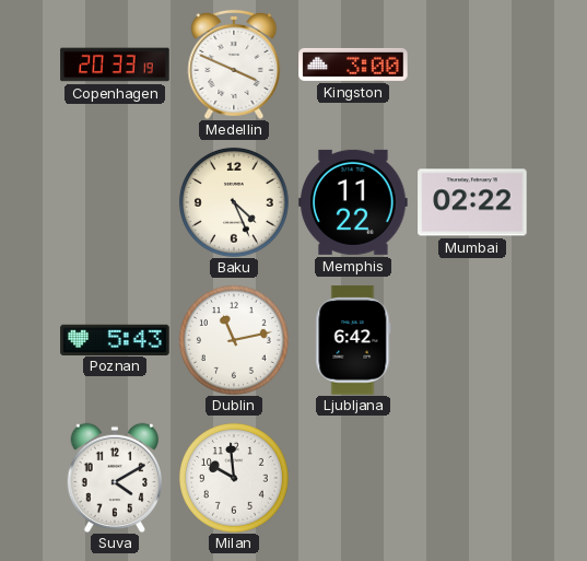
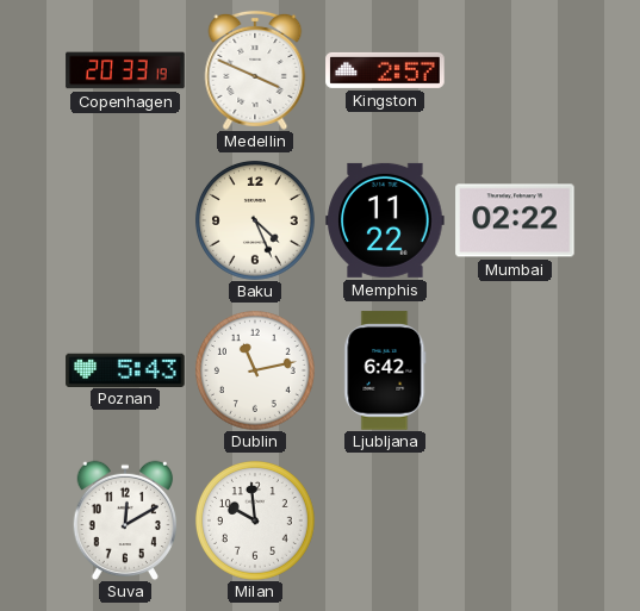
Kingston: 3:00 -> 2:57
Suva: 4:10 -> 12:10
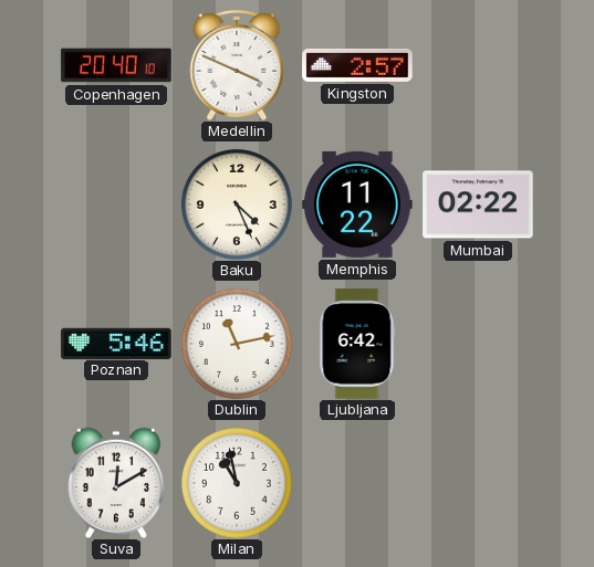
Copenhagen: 20:33 -> 20:40
Poznan: 5:43 -> 5:46
Milan: 9:59 -> 10:58
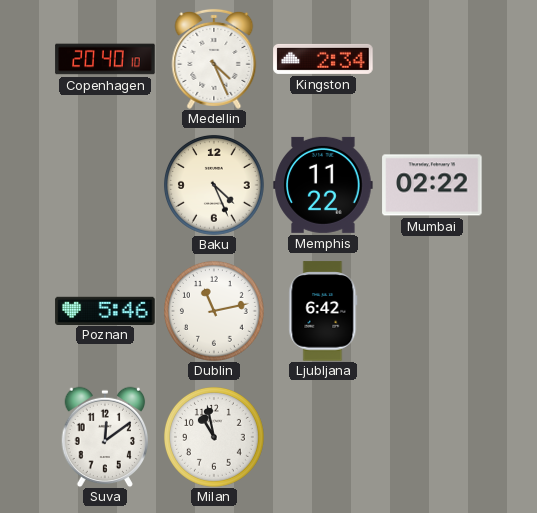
Medellin: 3:49 -> 4:26
Kingston: 2:57 -> 2:34
Suva: 12:10 -> 12:09
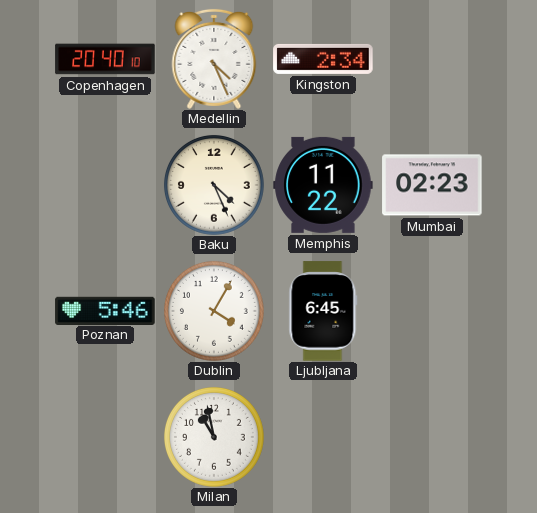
Mumbai: 02:22 -> 02:23
Dublin: 11:13 -> 4:05
Ljubljana: 6:42 -> 6:45
Suva: 12:09 -> none
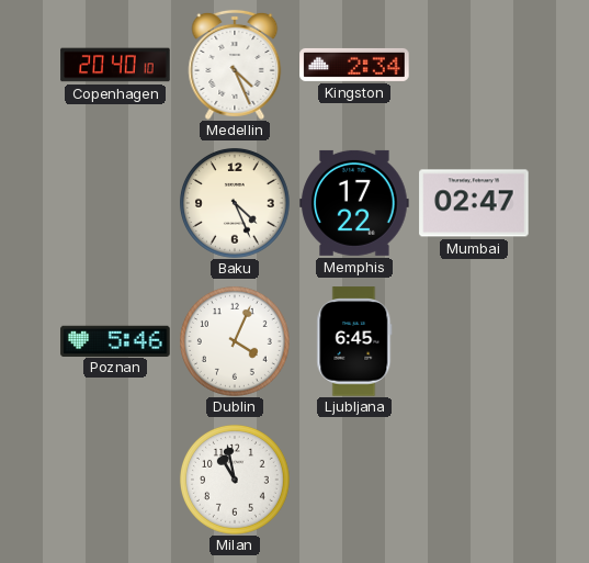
Memphis: 11:22 -> 17:22
Mumbai: 02:23 -> 02:47
Dublin: 4:05 -> 4:04
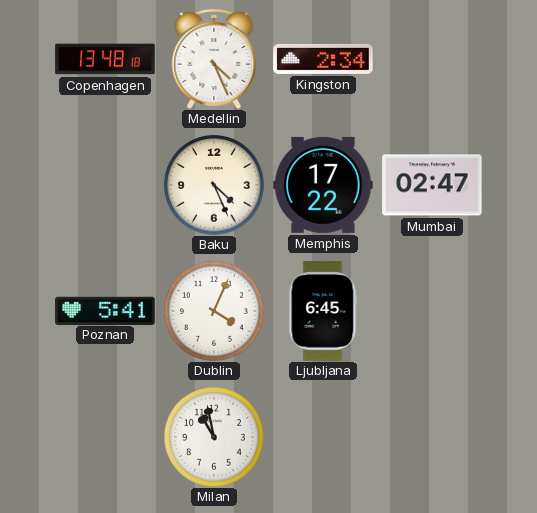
Copenhagen: 20:40 -> 13:48
Poznan: 5:46 -> 5:41
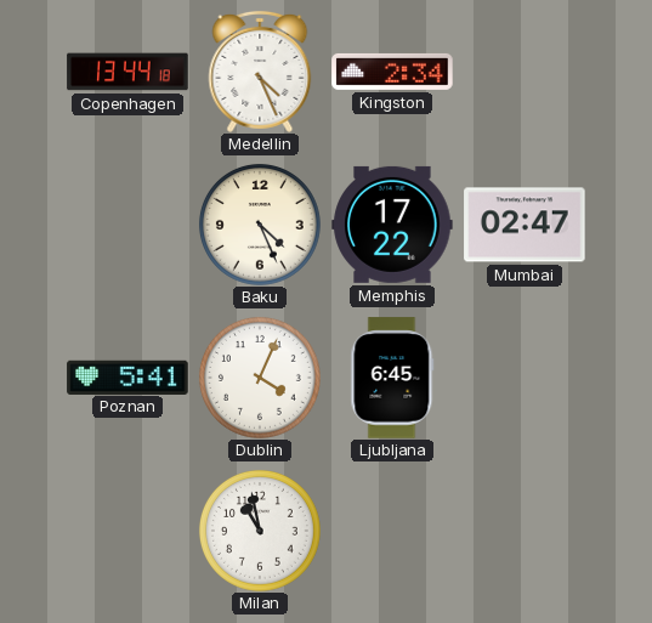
Copenhagen: 13:48 -> 13:44
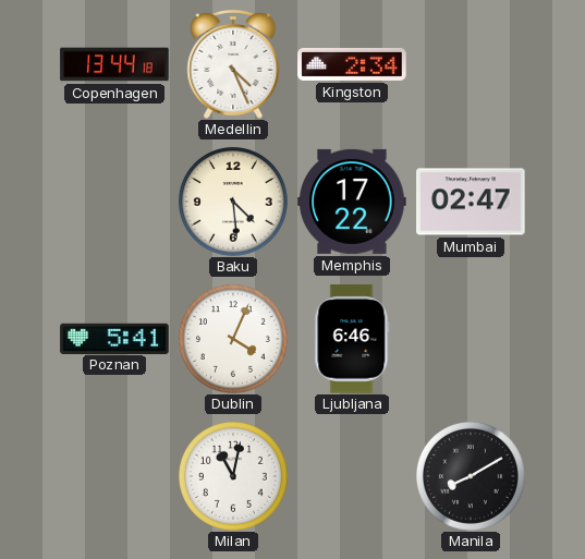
Baku: 4:26 -> 4:29
Ljubljana: 6:45 -> 6:46
Milan: 10:58 -> 11:02
Manila: none -> 8:10
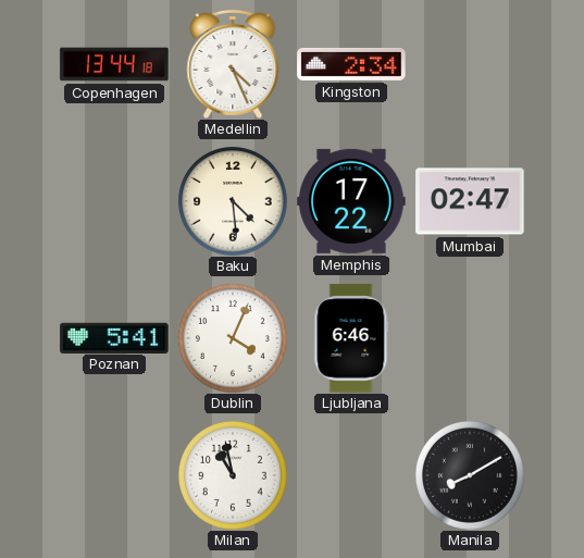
Milan: 11:02 -> 10:58
